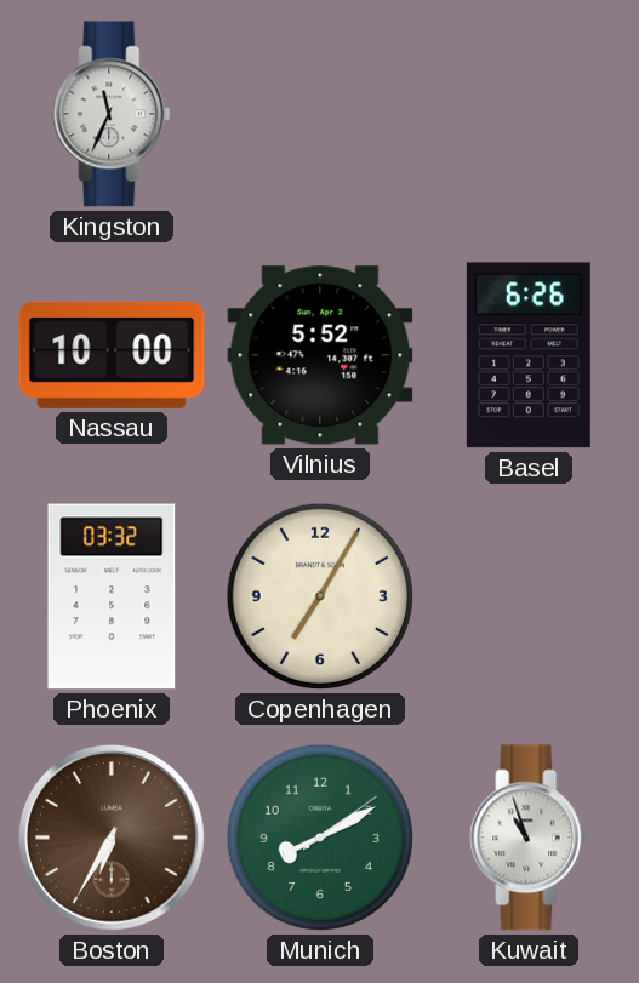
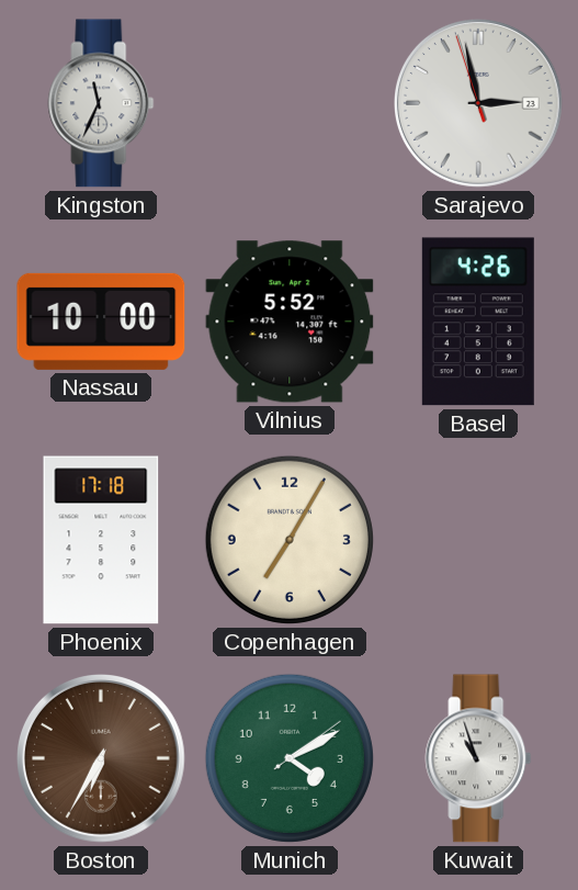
Sarajevo: none -> 2:57
Basel: 6:26 -> 4:26
Phoenix: 03:32 -> 17:18
Munich: 8:10 -> 4:10
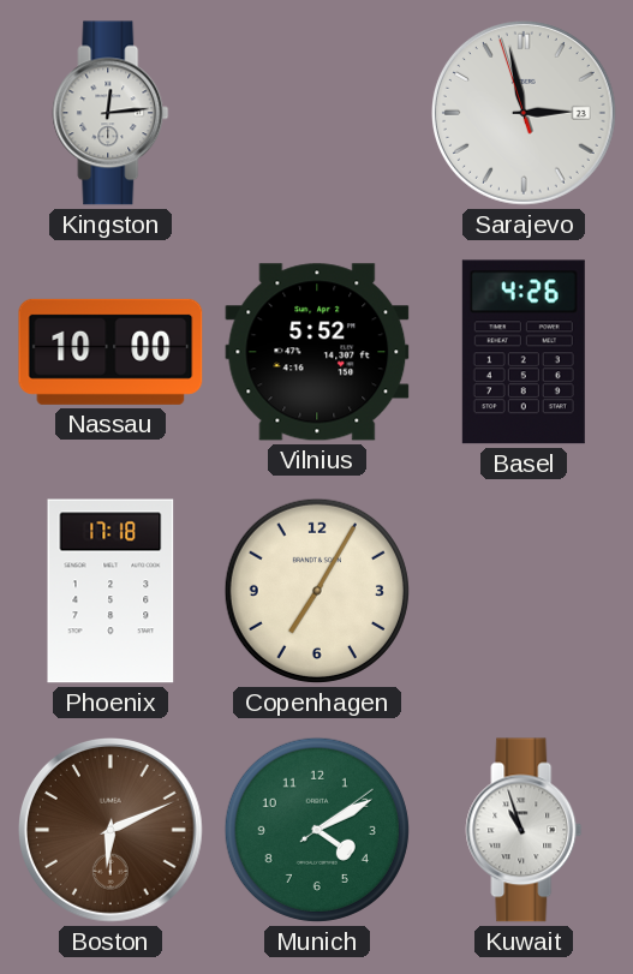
Kingston: 11:34 -> 12:14
Boston: 6:35 -> 6:11
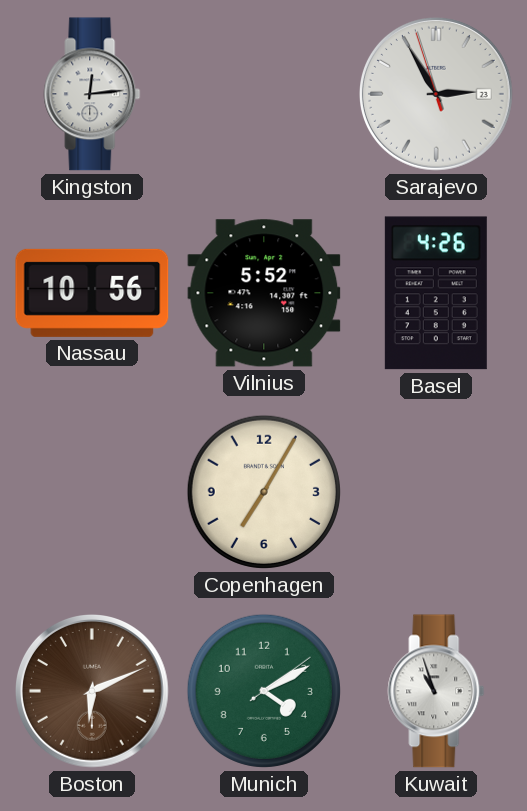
Sarajevo: 2:57 -> 2:54
Nassau: 10:00 -> 10:56
Phoenix: 17:18 -> none
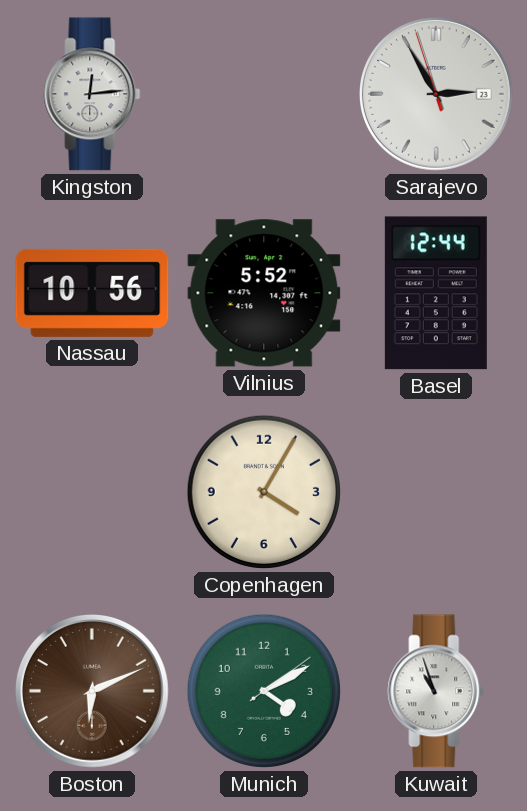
Basel: 4:26 -> 12:44
Copenhagen: 7:05 -> 4:05
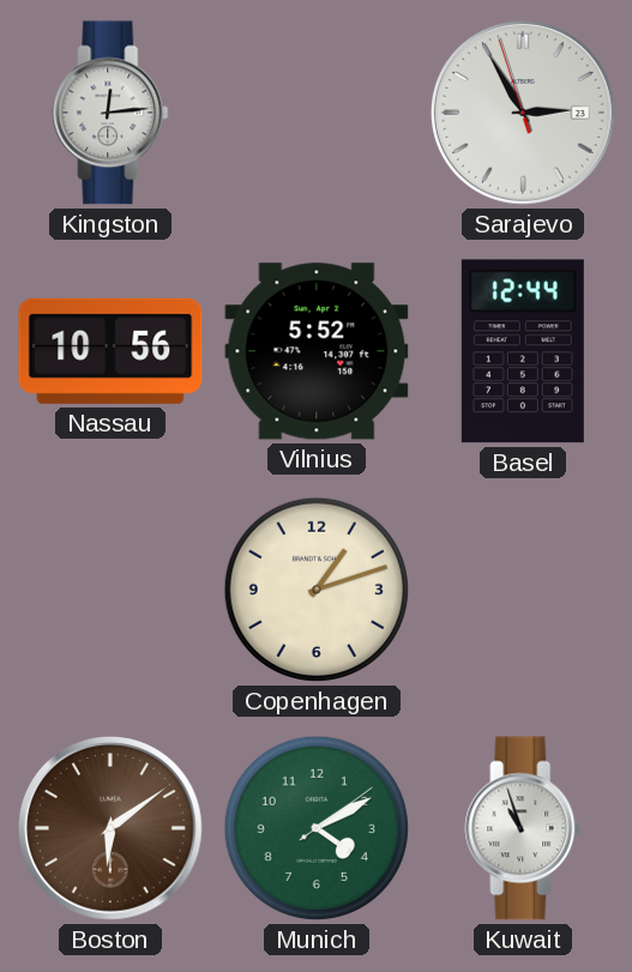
Copenhagen: 4:05 -> 1:12
Boston: 6:11 -> 6:09
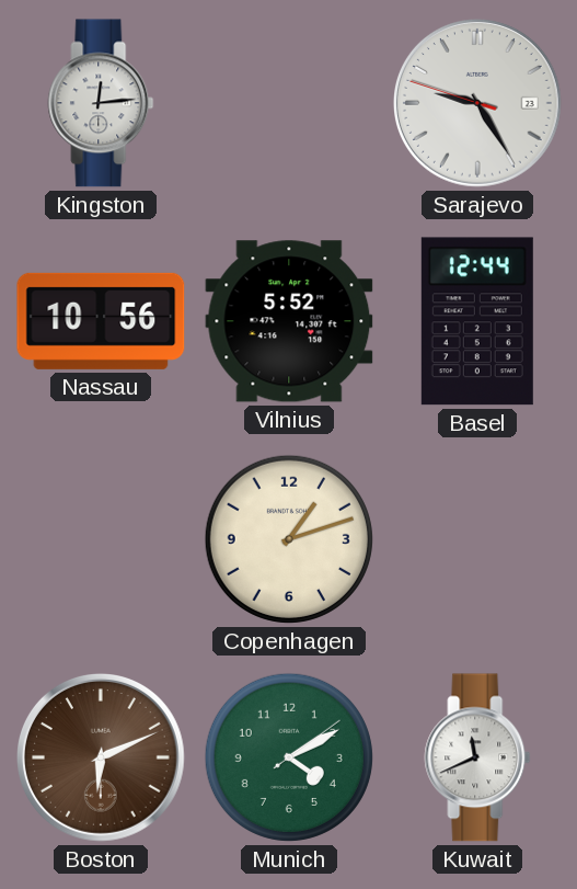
Sarajevo: 2:54 -> 9:24
Boston: 6:09 -> 6:11
Kuwait: 10:57 -> 11:41
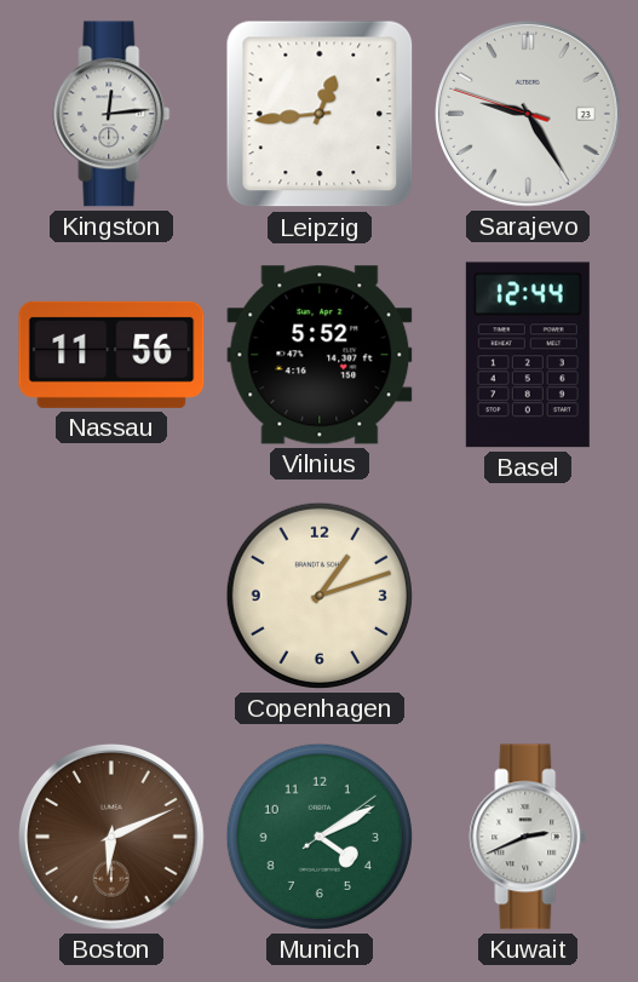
Leipzig: none -> 12:44
Nassau: 10:56 -> 11:56
Kuwait: 11:41 -> 2:41
